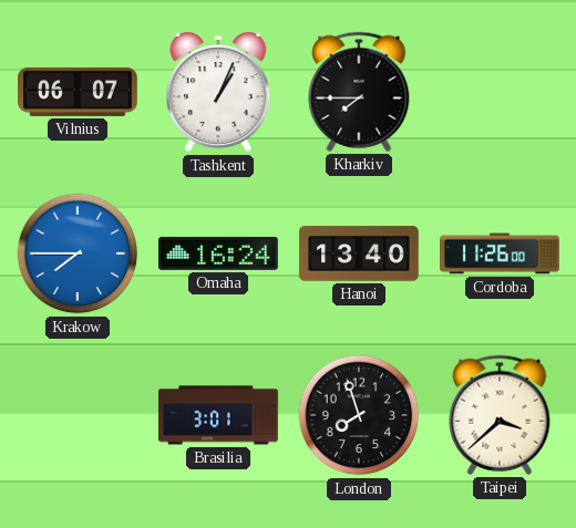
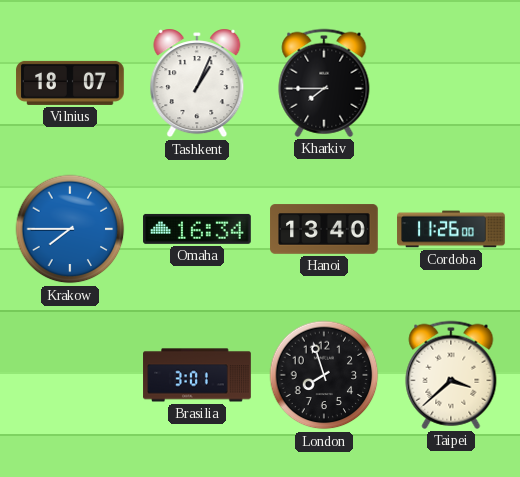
Vilnius: 06:07 -> 18:07
Omaha: 16:24 -> 16:34
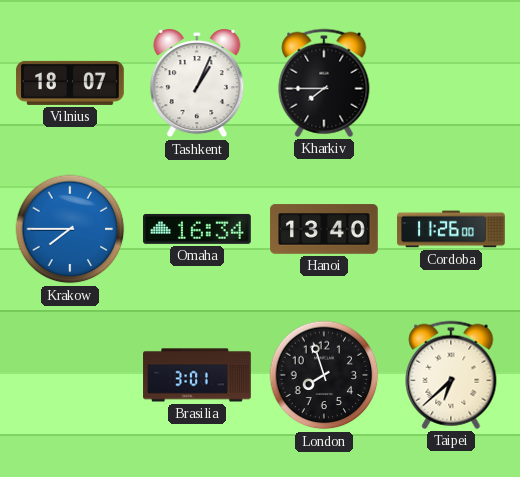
Taipei: 3:38 -> 6:38
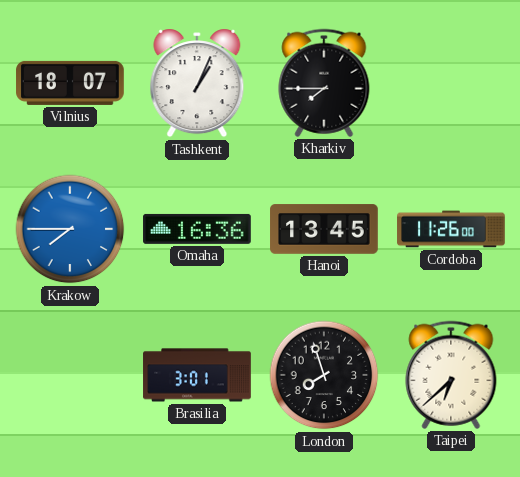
Omaha: 16:34 -> 16:36
Hanoi: 13:40 -> 13:45
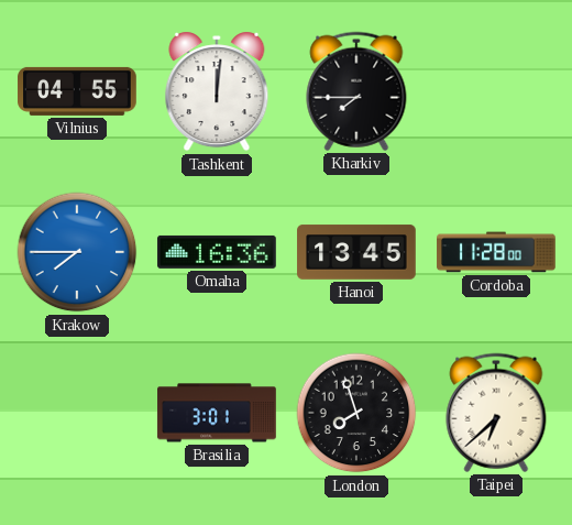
Vilnius: 18:07 -> 04:55
Tashkent: 1:04 -> 12:01
Cordoba: 11:26 -> 11:28
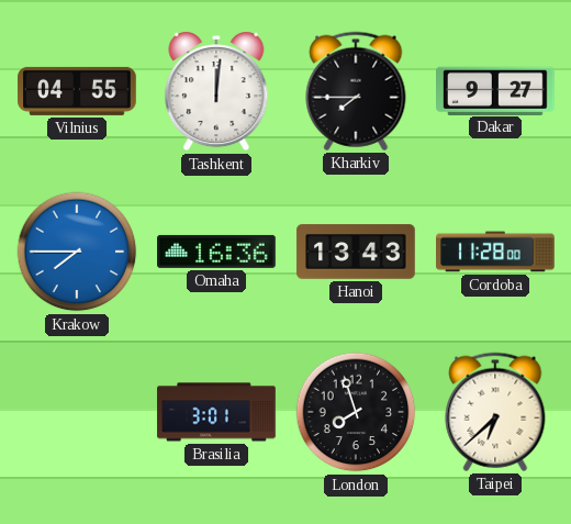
Dakar: none -> 9:27
Hanoi: 13:45 -> 13:43
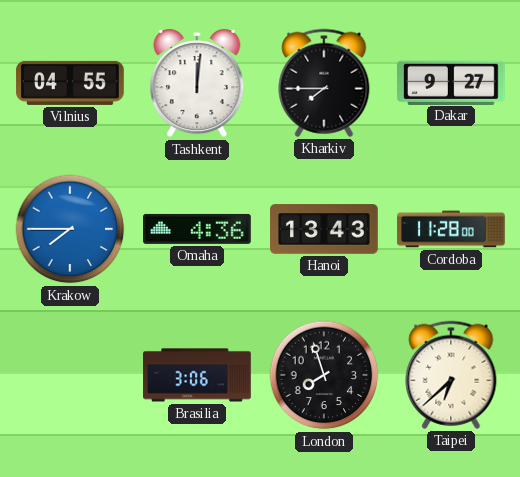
Omaha: 16:36 -> 4:36
Brasilia: 3:01 -> 3:06
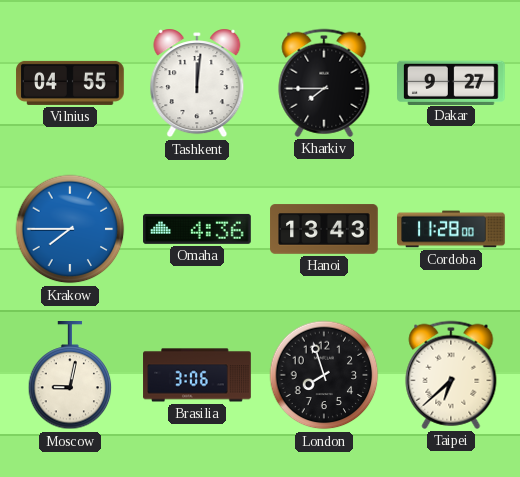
Moscow: none -> 9:02
